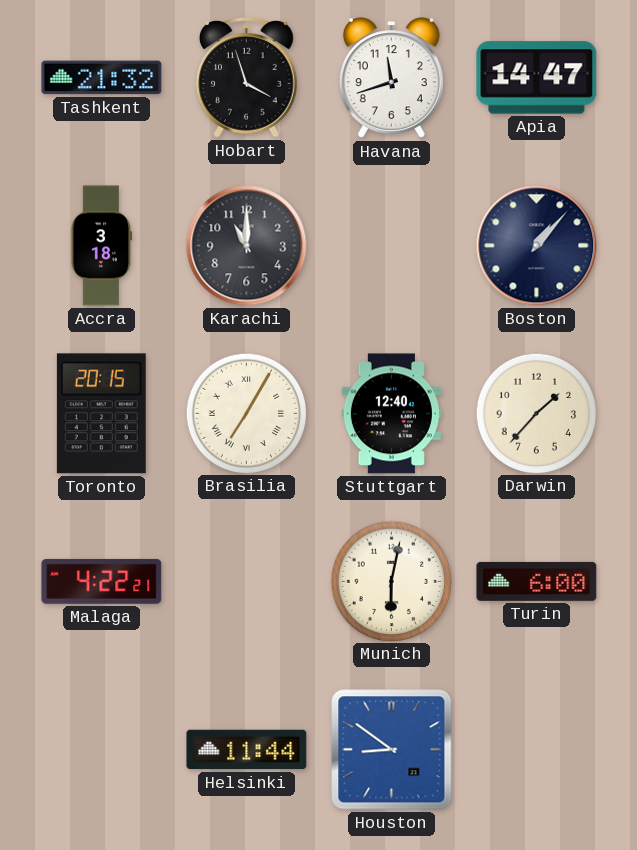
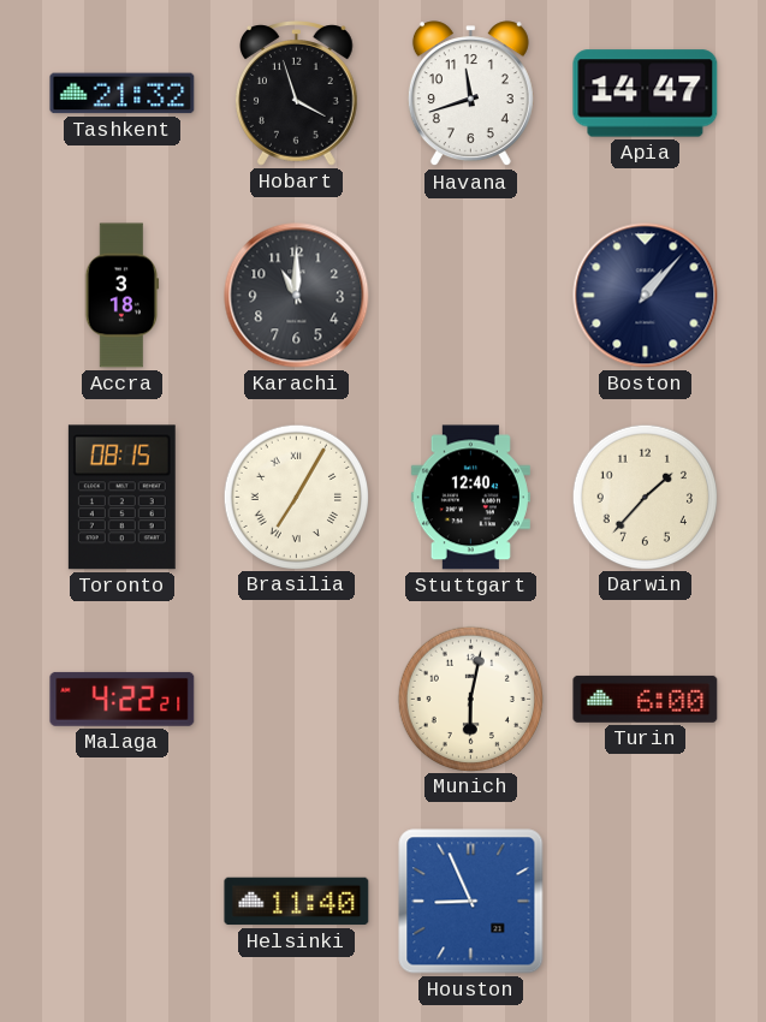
Toronto: 20:15 -> 08:15
Helsinki: 11:44 -> 11:40
Houston: 8:51 -> 8:56
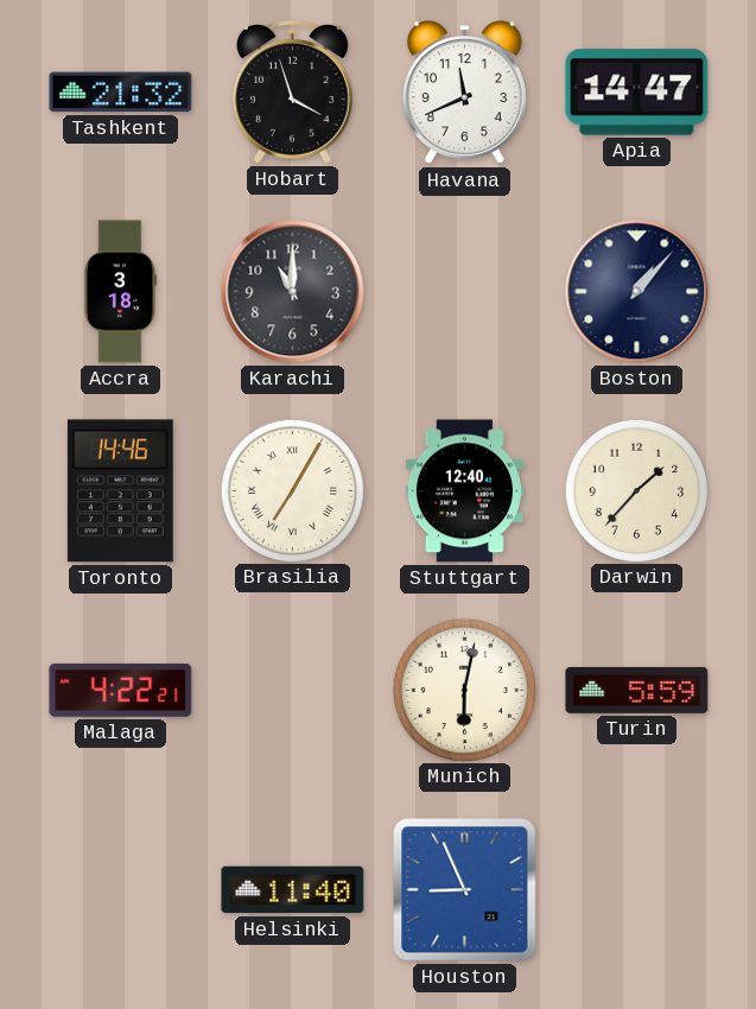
Havana: 11:42 -> 11:41
Toronto: 08:15 -> 14:46
Turin: 6:00 -> 5:59
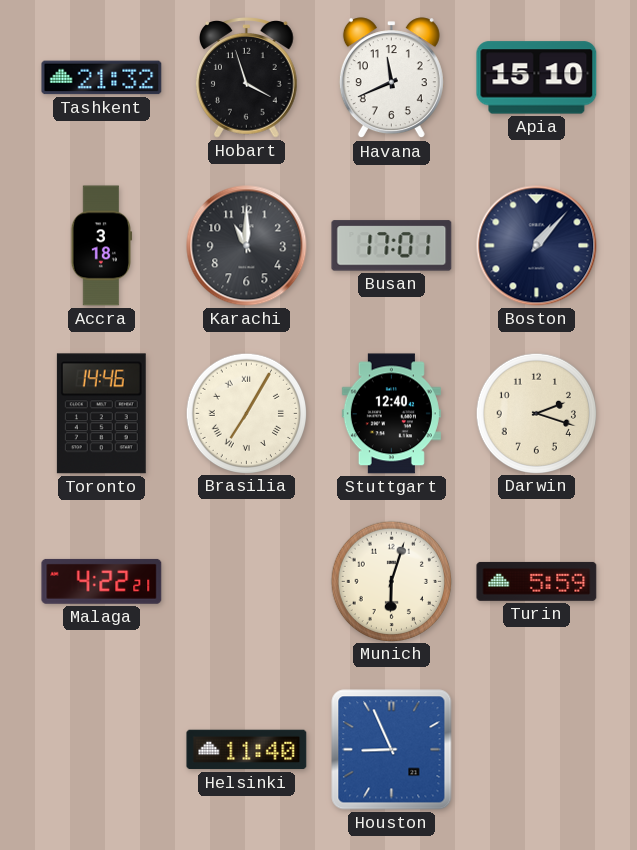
Apia: 14:47 -> 15:10
Busan: none -> 17:01
Darwin: 1:37 -> 2:18
Munich: 6:02 -> 6:03
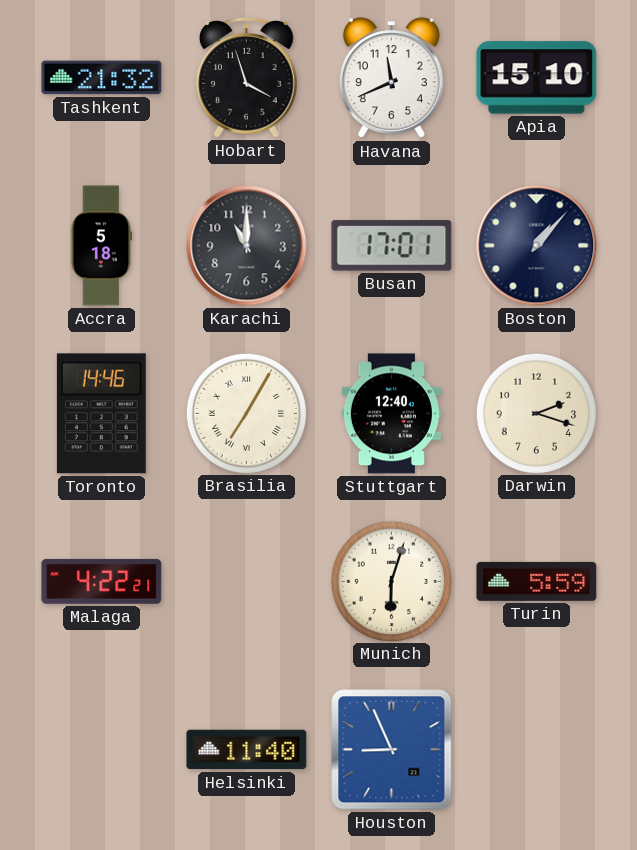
Accra: 3:18 -> 5:18
